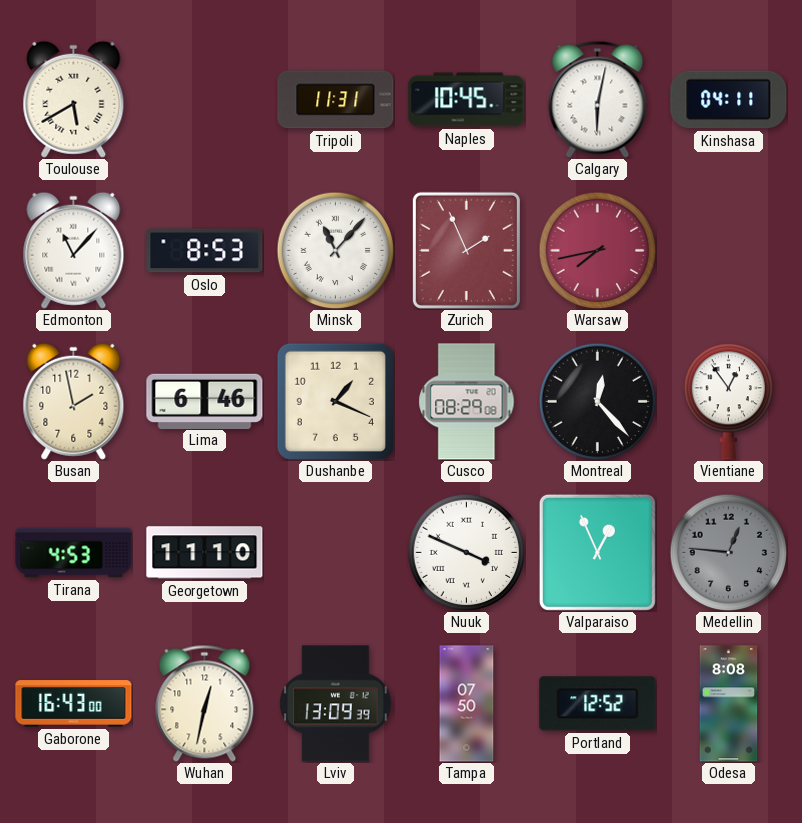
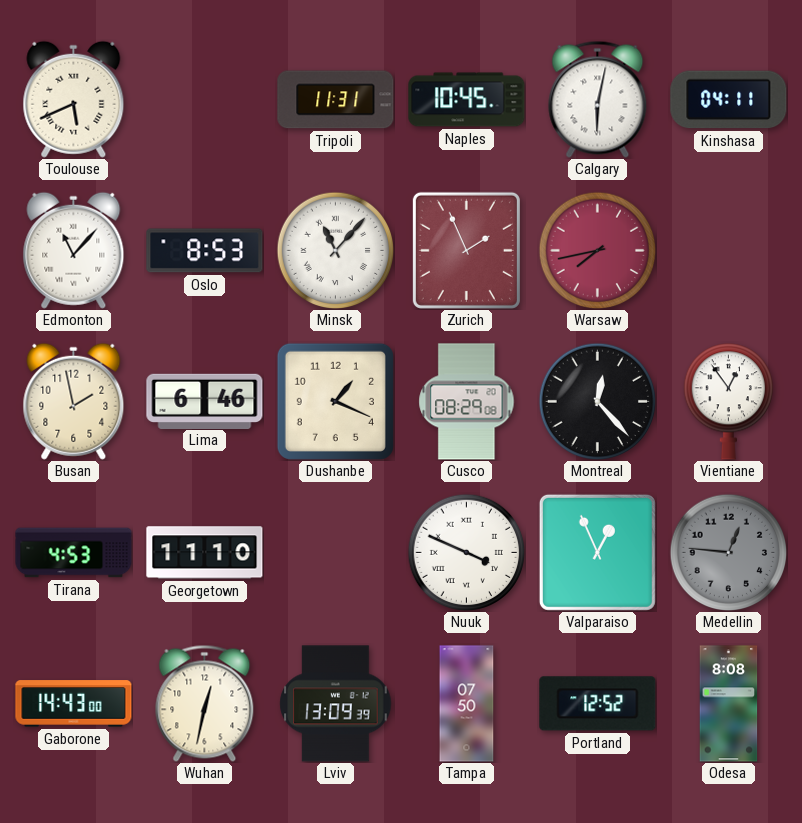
Toulouse: 5:40 -> 5:41
Gaborone: 16:43 -> 14:43
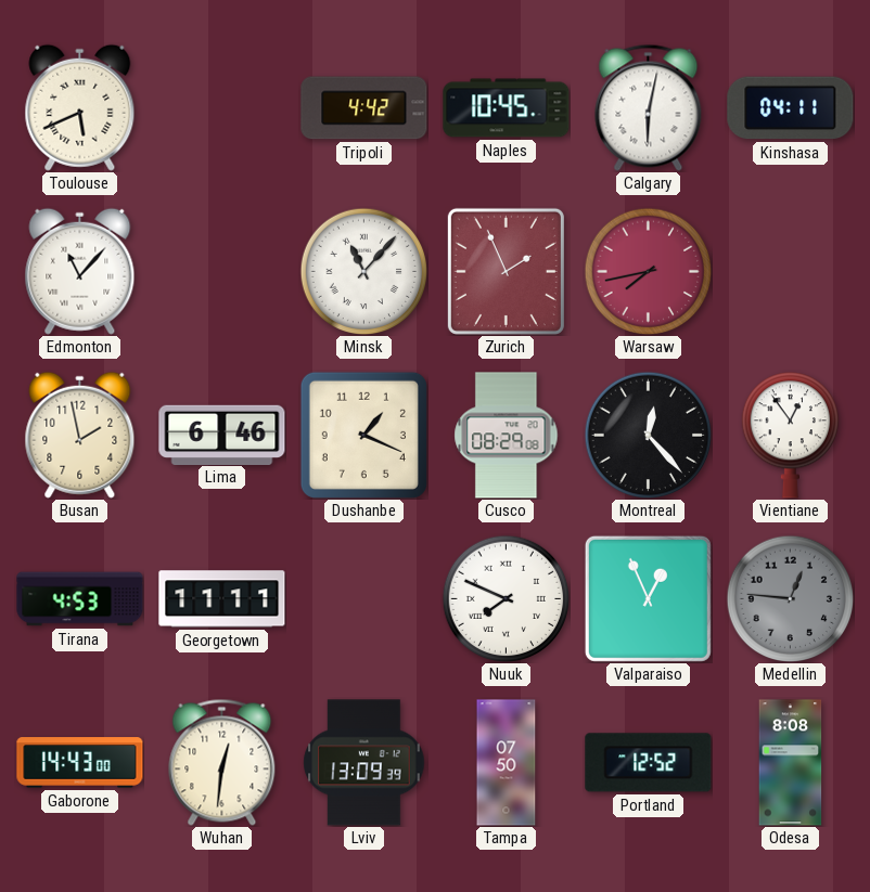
Tripoli: 11:31 -> 4:42
Oslo: 8:53 -> none
Georgetown: 11:10 -> 11:11
Nuuk: 3:49 -> 7:49
Wuhan: 12:32 -> 12:31
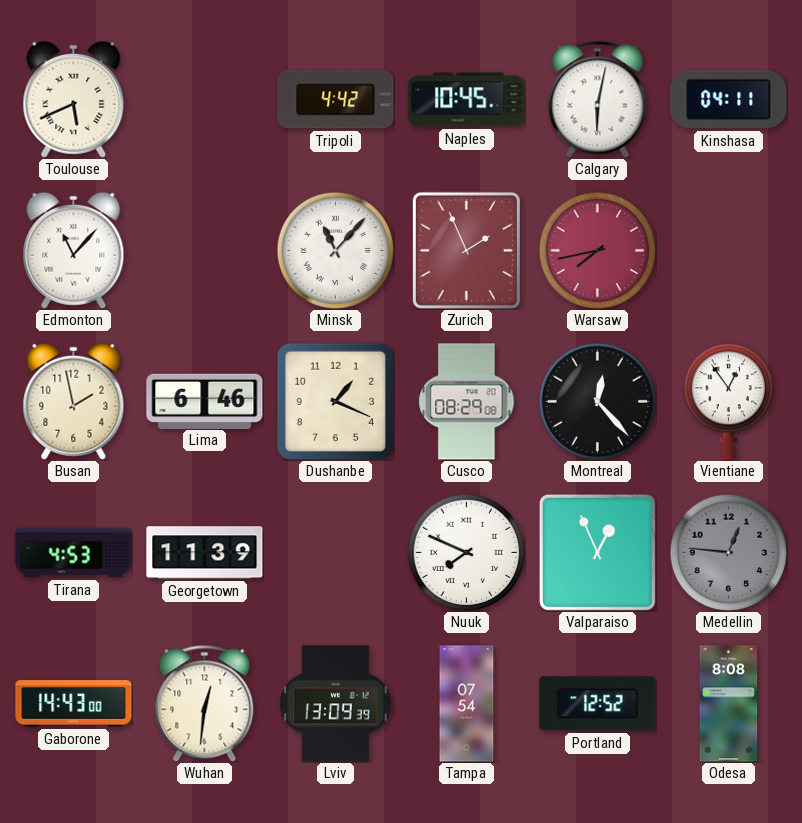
Georgetown: 11:11 -> 11:39
Tampa: 07:50 -> 07:54
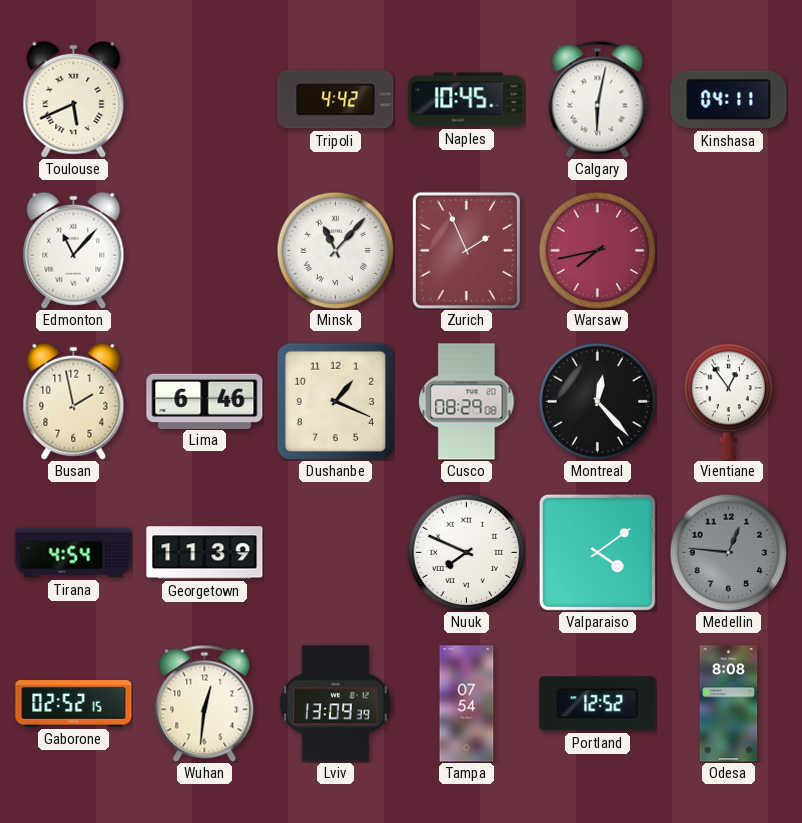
Tirana: 4:53 -> 4:54
Valparaiso: 12:56 -> 4:09
Gaborone: 14:43 -> 02:52
